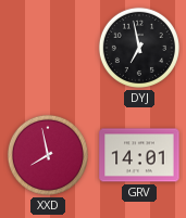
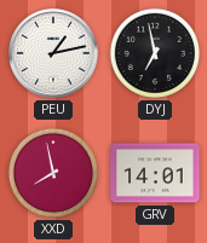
PEU: none -> 1:13
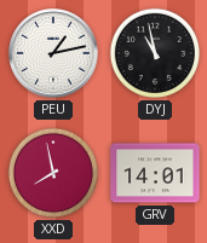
DYJ: 6:58 -> 10:58
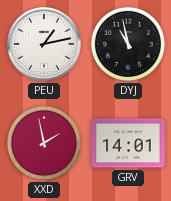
XXD: 7:58 -> 1:58
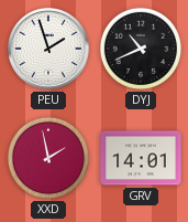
PEU: 1:13 -> 1:57
DYJ: 10:58 -> 10:41
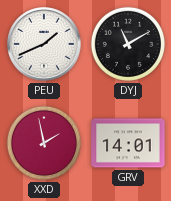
PEU: 1:57 -> 1:41
DYJ: 10:41 -> 11:10
